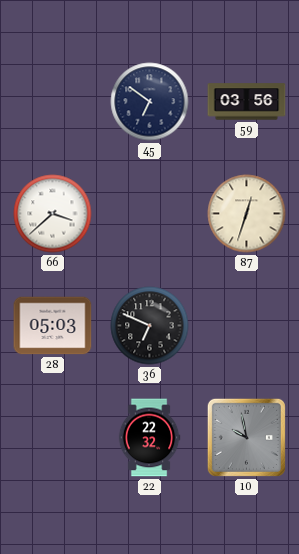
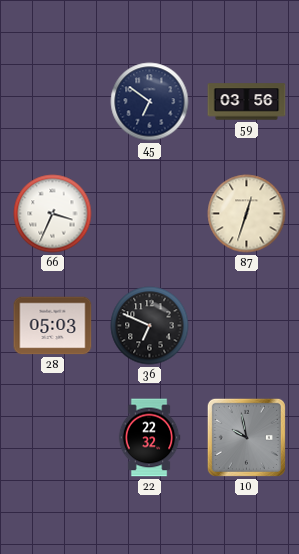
66: 3:38 -> 3:34
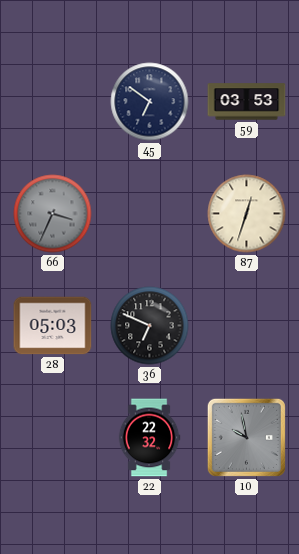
59: 03:56 -> 03:53
66 dial: white -> grey
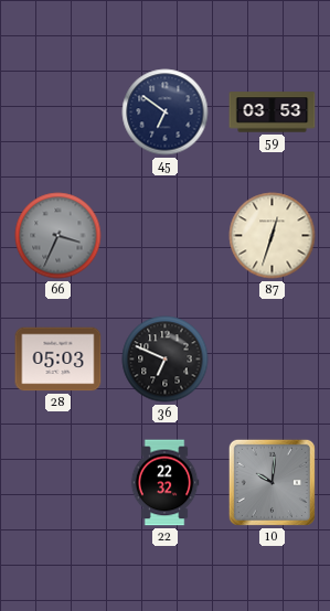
10: 9:58 -> 10:01
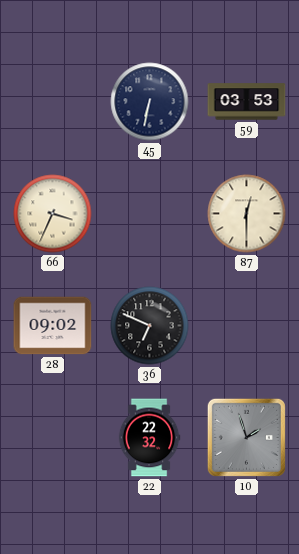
45: 6:51 -> 6:32
66 dial: grey -> cream
87: 12:33 -> 12:30
28: 05:03 -> 09:02
10: 10:01 -> 1:57
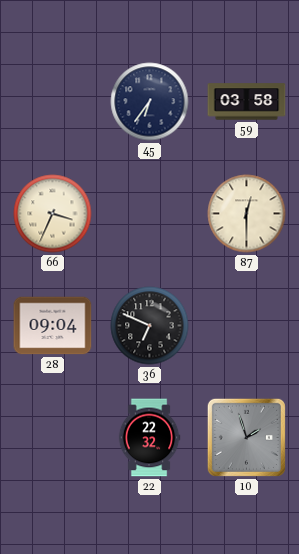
45: 6:32 -> 6:36
59: 03:53 -> 03:58
28: 09:02 -> 09:04
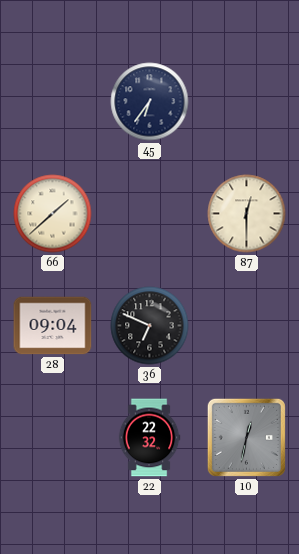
59: 03:58 -> none
66: 3:34 -> 1:38
10: 1:57 -> 12:32
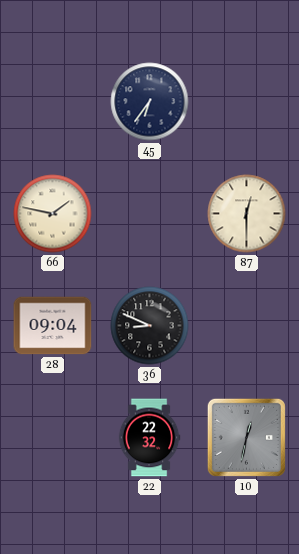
66: 1:38 -> 1:47
36: 6:49 -> 8:49
